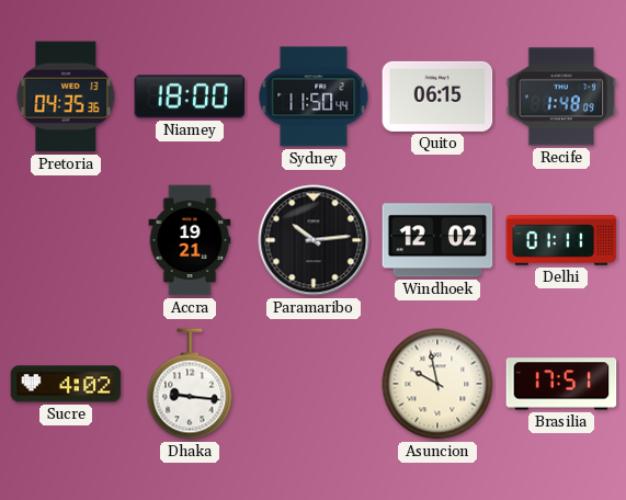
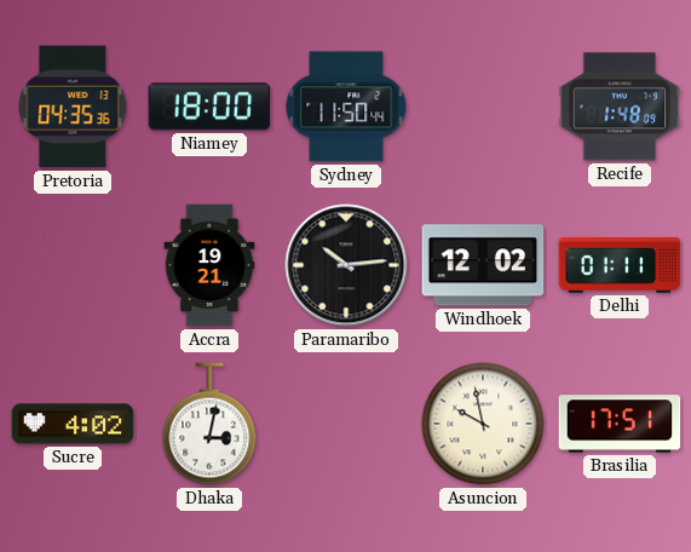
Quito: 06:15 -> none
Dhaka: 9:16 -> 3:02
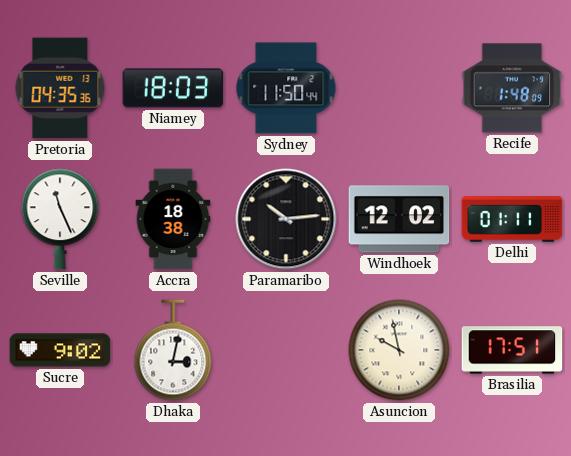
Niamey: 18:00 -> 18:03
Seville: none -> 11:26
Accra: 19:21 -> 18:38
Sucre: 4:02 -> 9:02
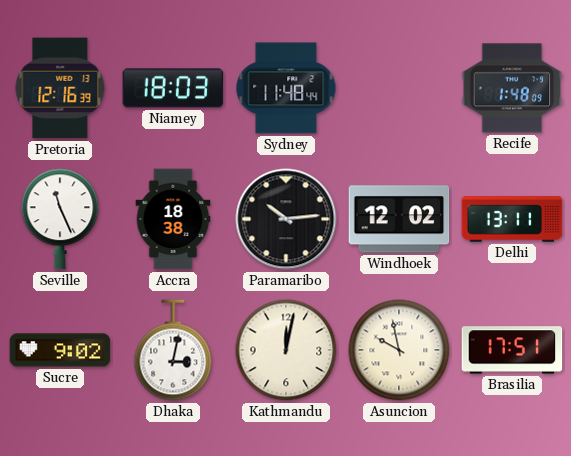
Pretoria: 04:35 -> 12:16
Sydney: 11:50 -> 11:48
Delhi: 01:11 -> 13:11
Kathmandu: none -> 12:02
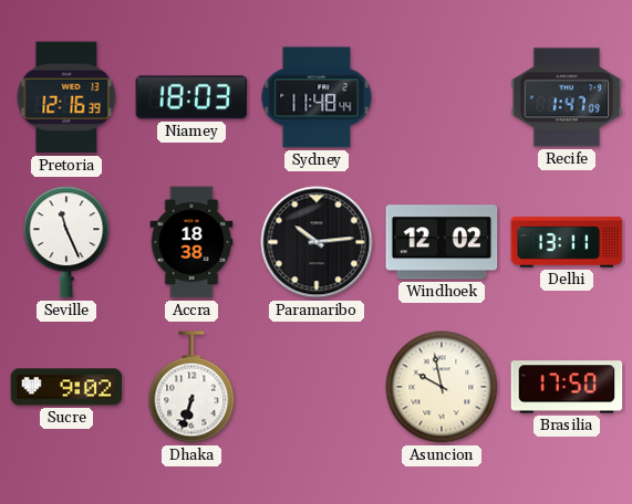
Recife: 1:48 -> 1:47
Dhaka: 3:02 -> 6:33
Kathmandu: 12:02 -> none
Brasilia: 17:51 -> 17:50
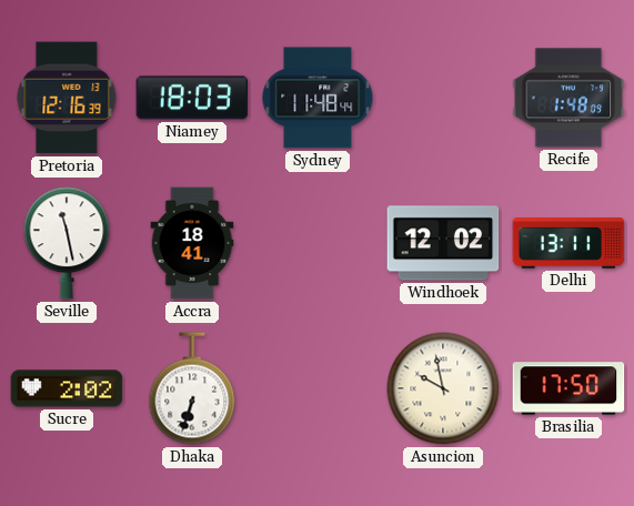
Recife: 1:47 -> 1:48
Seville: 11:26 -> 11:28
Accra: 18:38 -> 18:41
Paramaribo: 10:14 -> none
Sucre: 9:02 -> 2:02
